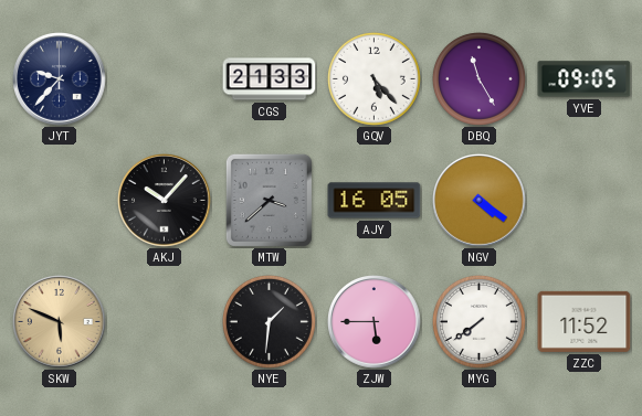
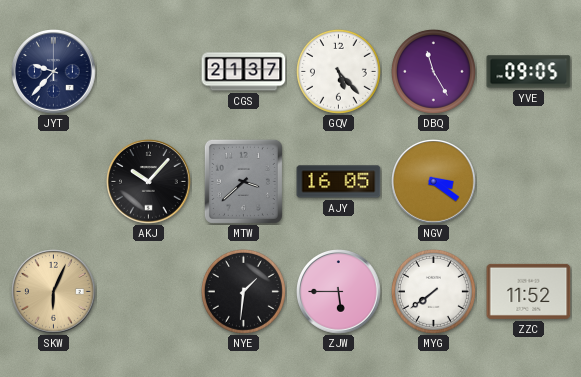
CGS: 21:33 -> 21:37
NGV: 4:21 -> 3:21
SKW: 5:49 -> 6:04
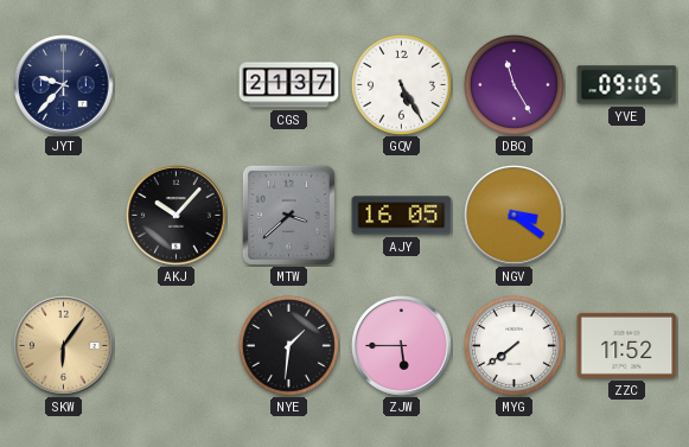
GQV: 5:23 -> 5:25
SKW: 6:04 -> 6:06
